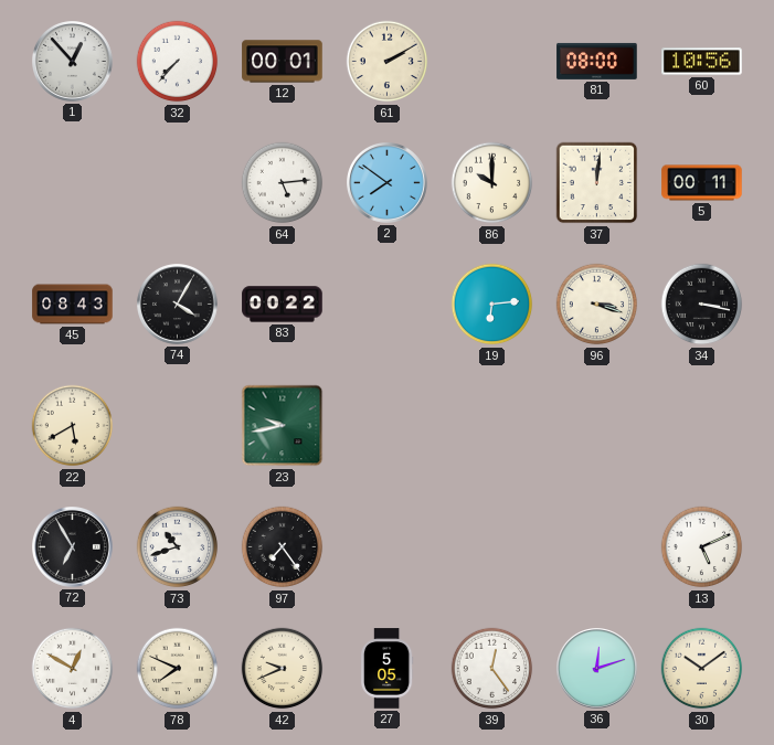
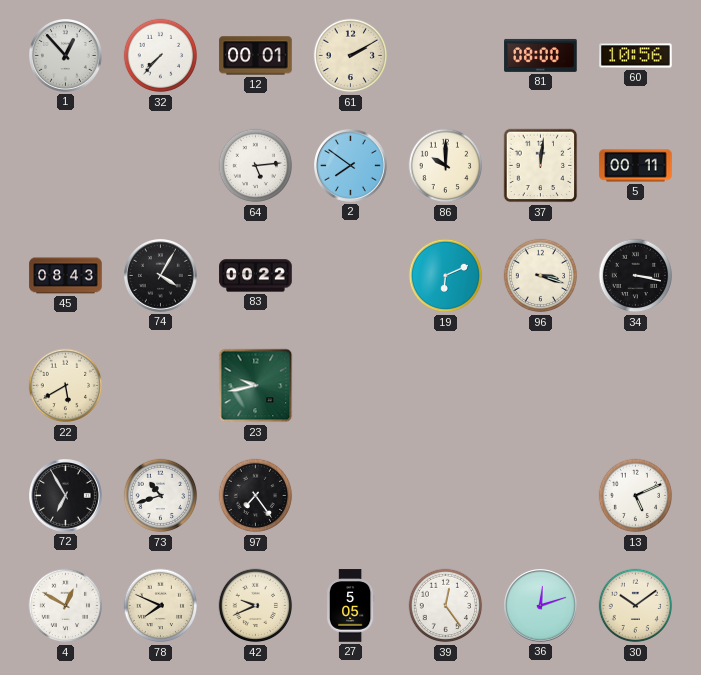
19: 6:14 -> 6:11
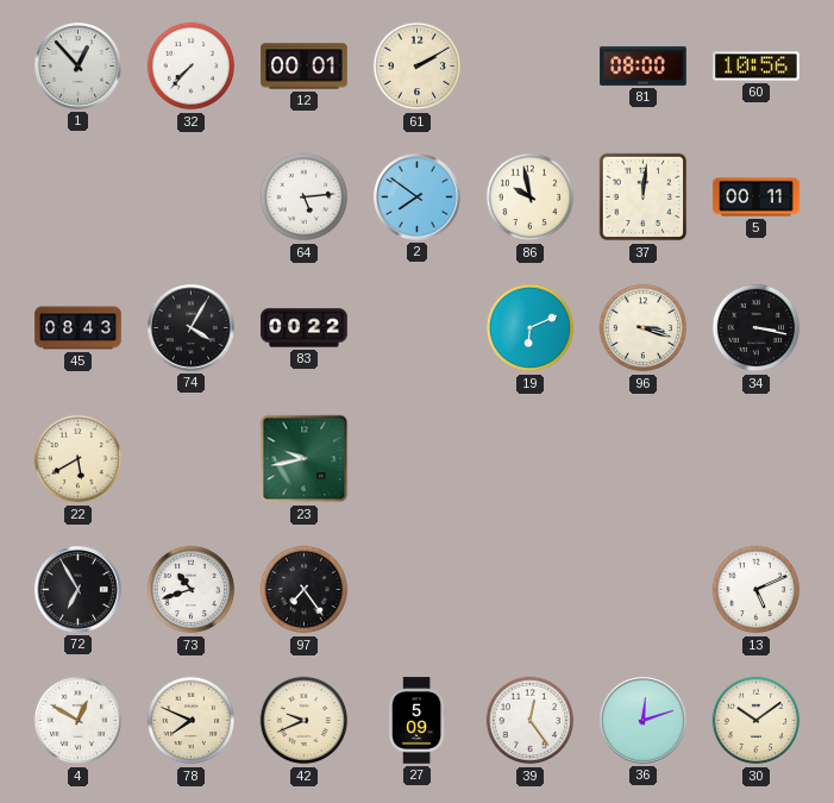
86: 10:00 -> 9:58
27: 5:05 -> 5:09
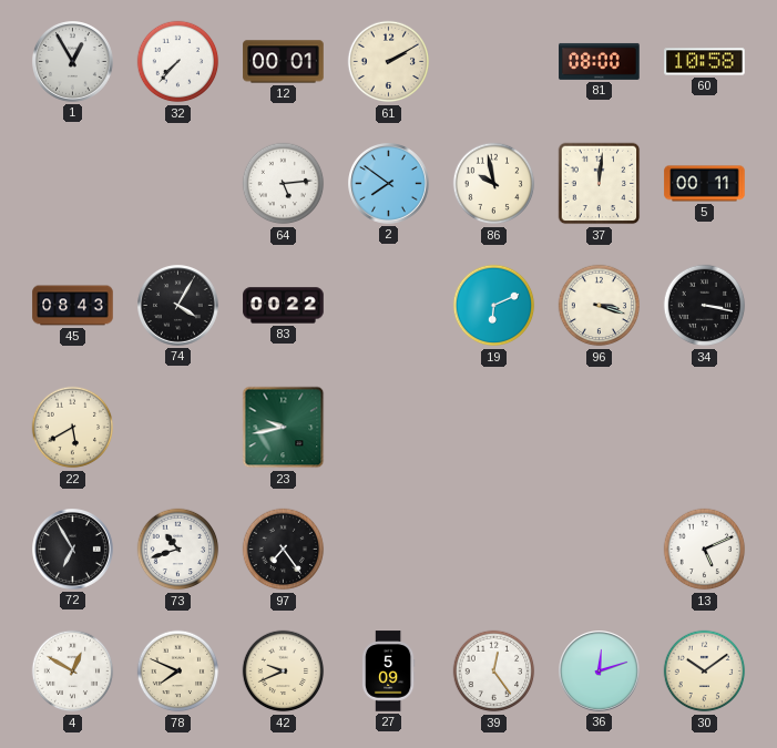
1: 12:53 -> 12:55
60: 10:56 -> 10:58
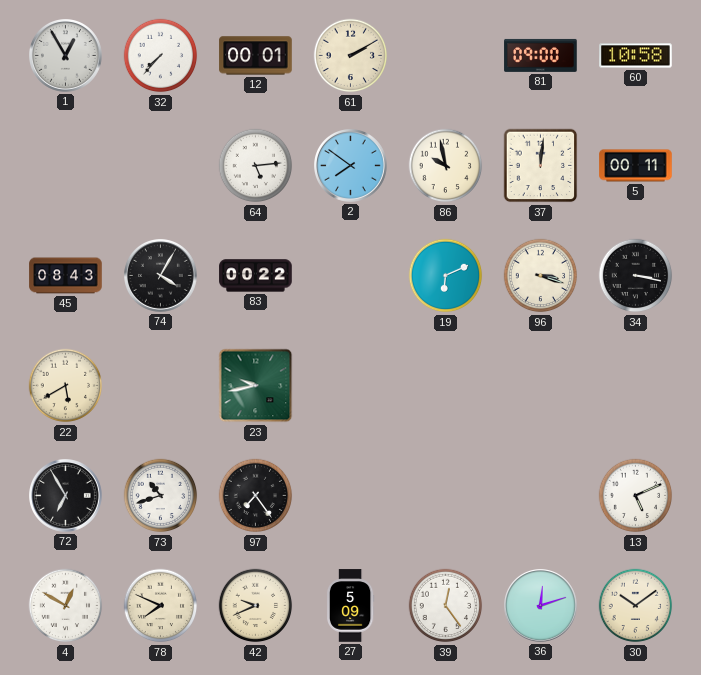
81: 08:00 -> 09:00
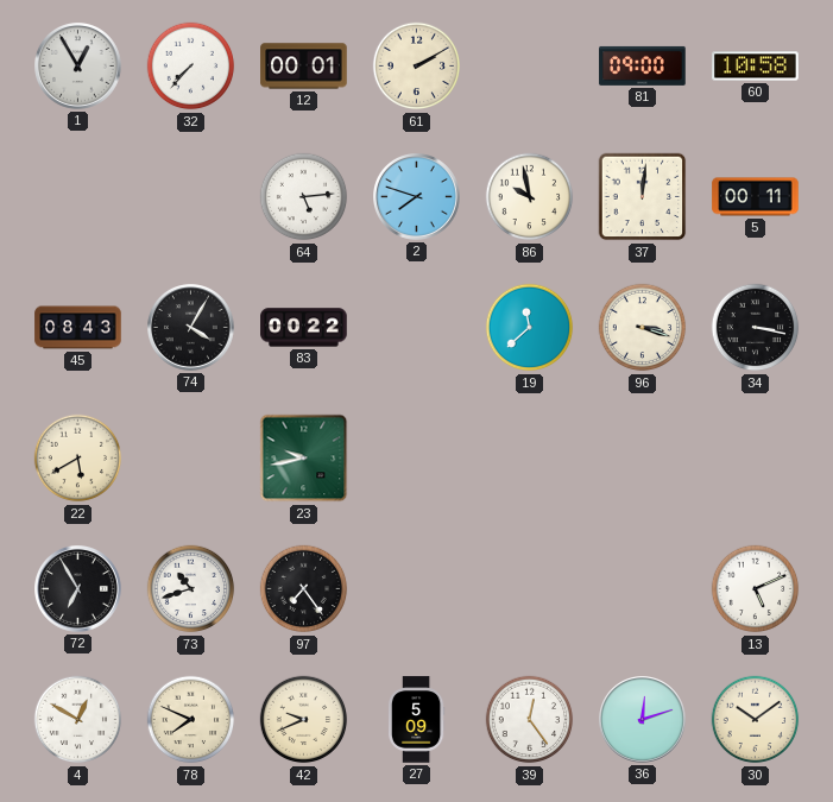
2: 7:51 -> 7:48
19: 6:11 -> 11:38
